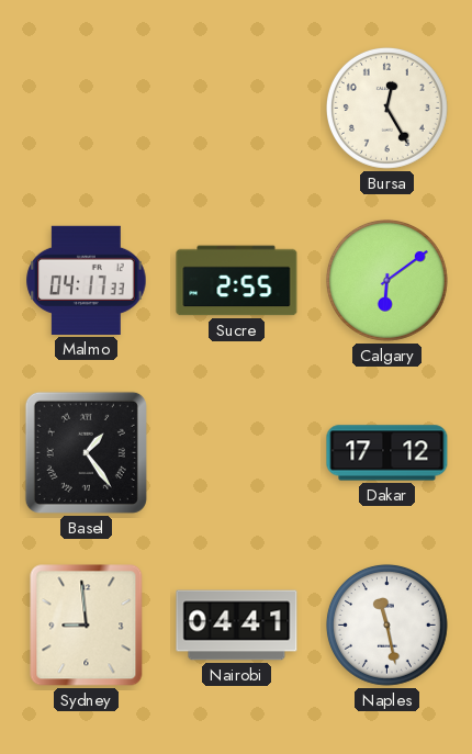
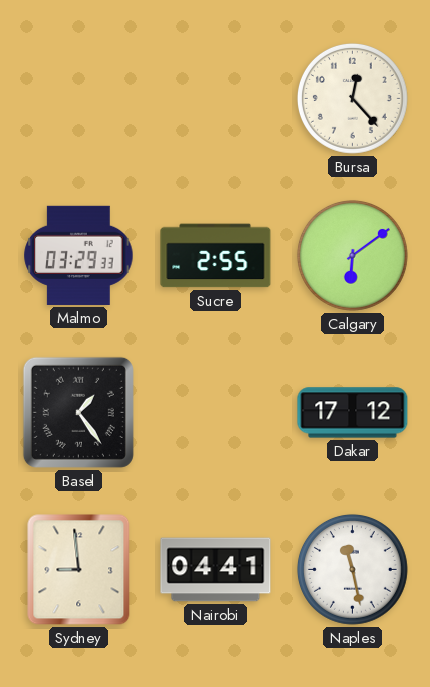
Bursa: 12:25 -> 12:23
Malmo: 04:17 -> 03:29
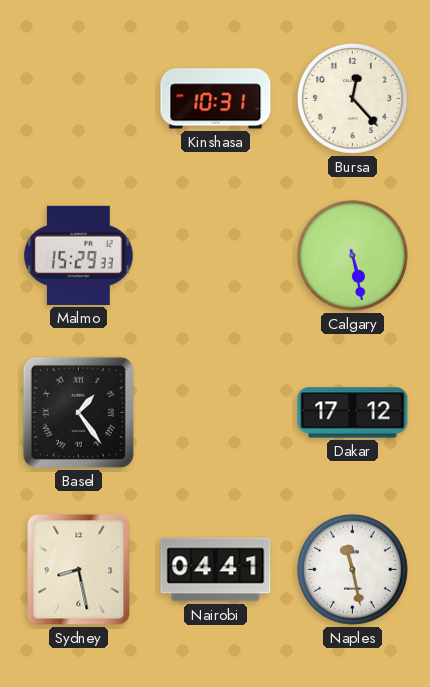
Kinshasa: none -> 10:31
Malmo: 03:29 -> 15:29
Sucre: 2:55 -> none
Calgary: 6:09 -> 5:28
Sydney: 8:59 -> 8:28
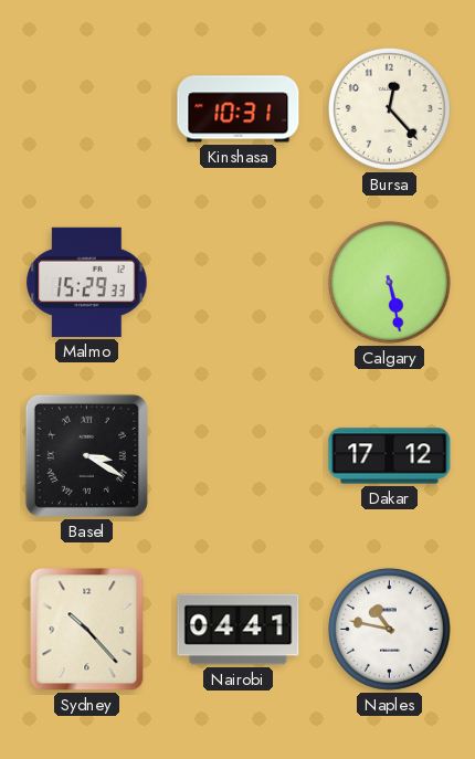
Basel: 1:24 -> 3:20
Sydney: 8:28 -> 10:23
Naples: 11:28 -> 10:47
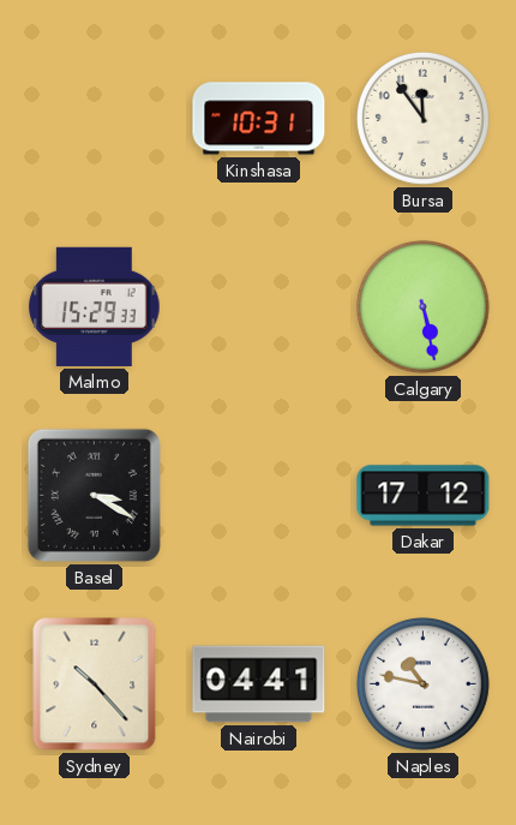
Bursa: 12:23 -> 11:54
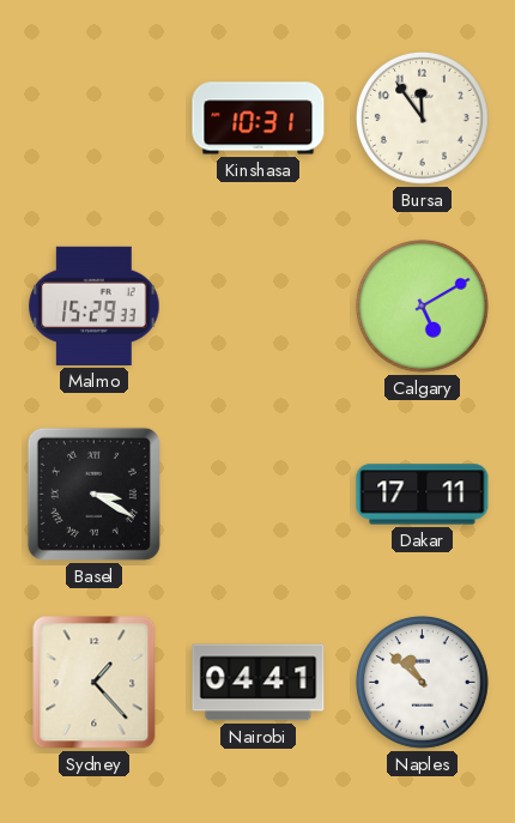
Calgary: 5:28 -> 5:10
Dakar: 17:12 -> 17:11
Sydney: 10:23 -> 1:23
Naples: 10:47 -> 10:52
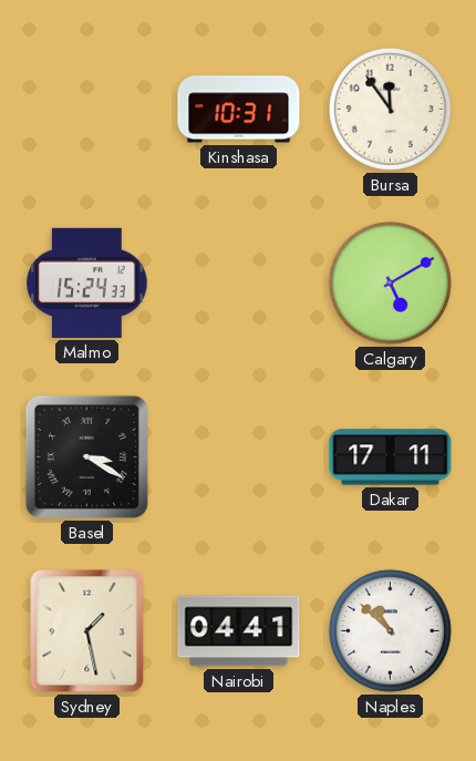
Malmo: 15:29 -> 15:24
Sydney: 1:23 -> 1:28
